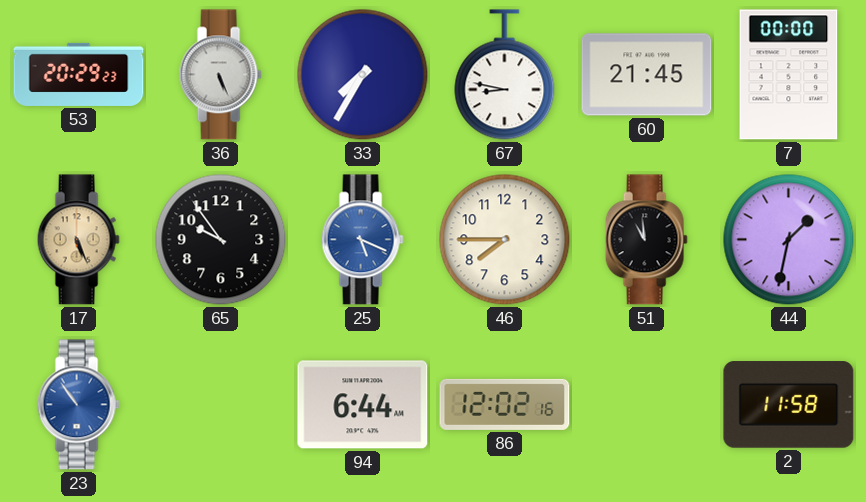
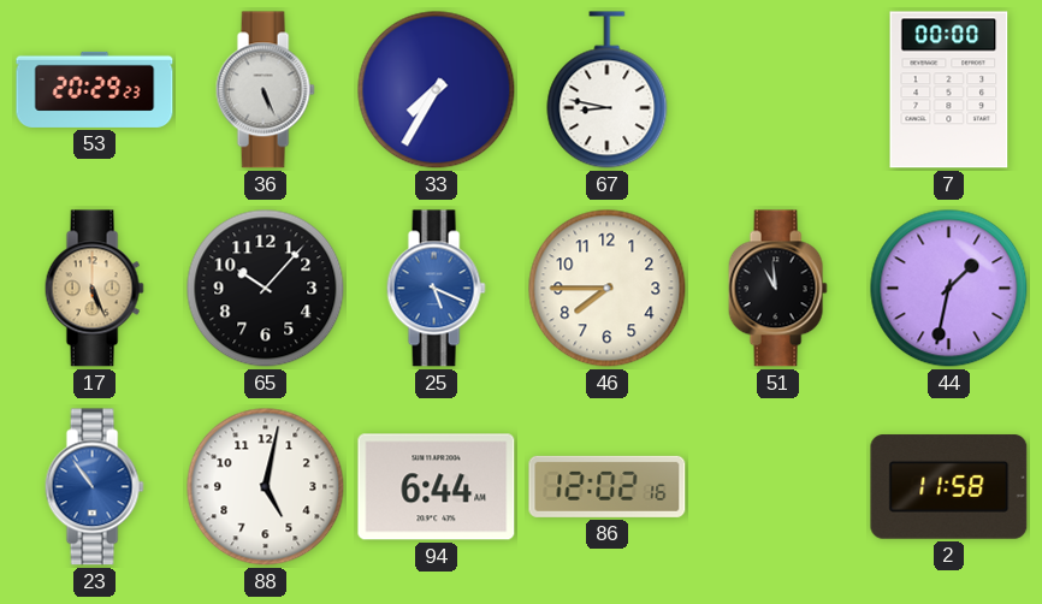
60: 21:45 -> none
65: 9:54 -> 10:07
88: none -> 5:02
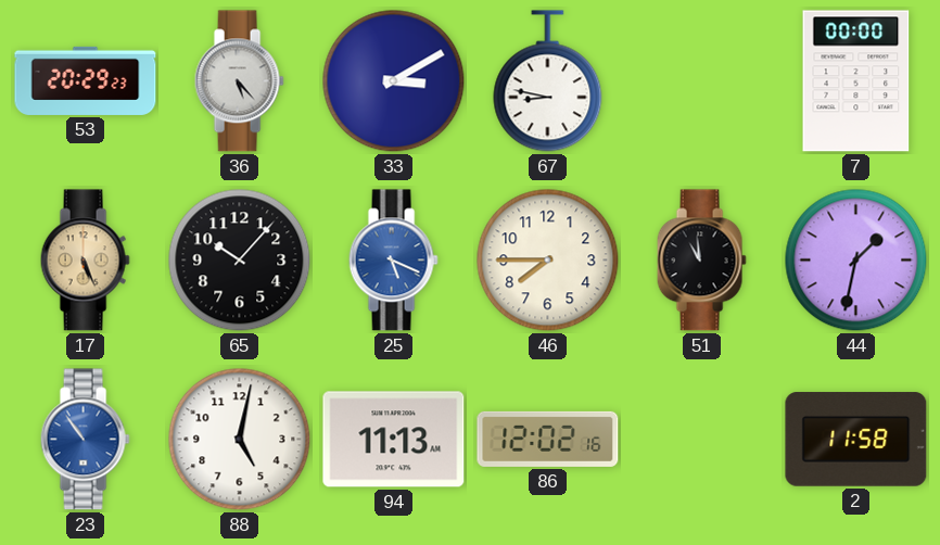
36: 5:26 -> 5:23
33: 7:35 -> 3:10
94: 6:44 -> 11:13
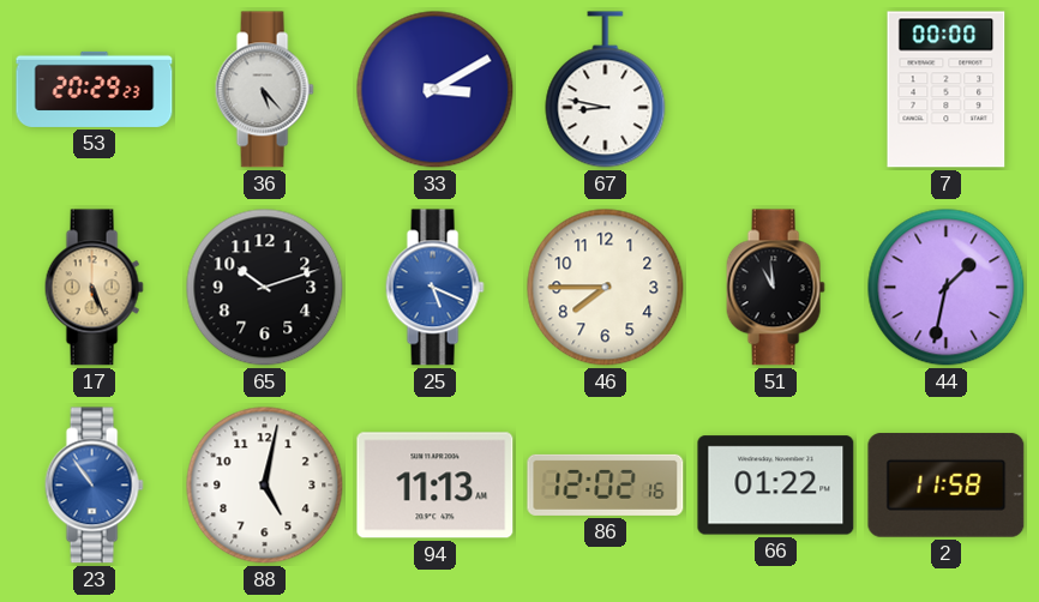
65: 10:07 -> 10:12
66: none -> 01:22
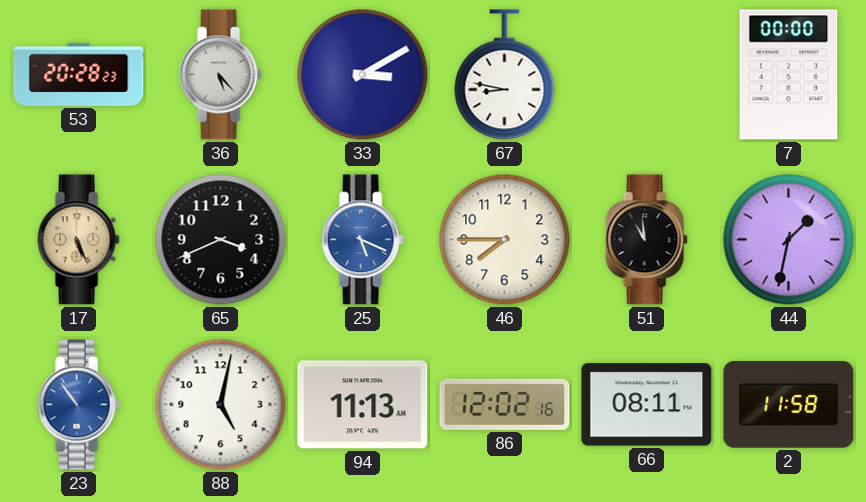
53: 20:29 -> 20:28
65: 10:12 -> 3:41
66: 01:22 -> 08:11
